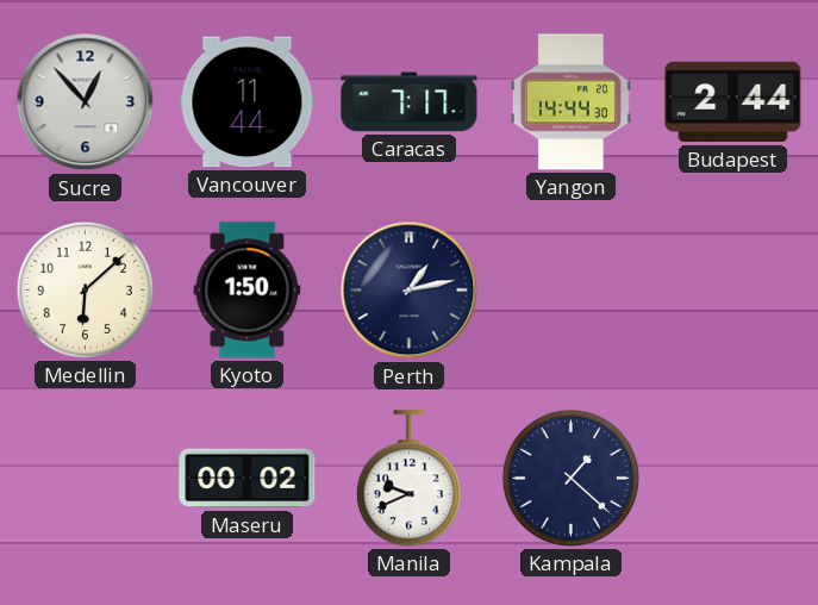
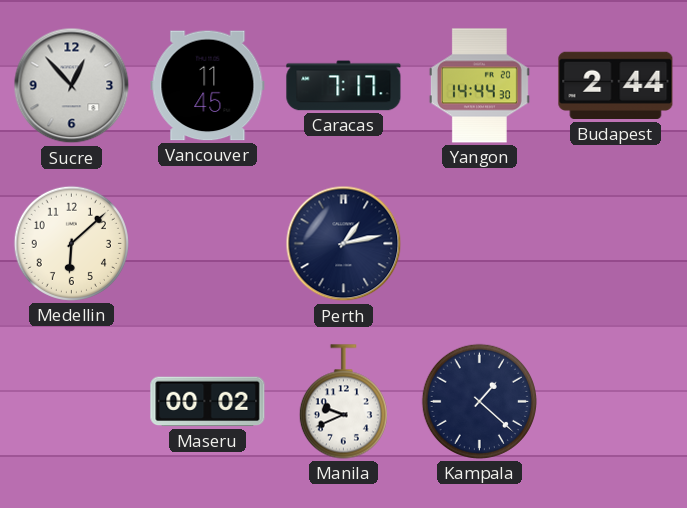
Vancouver: 11:44 -> 11:45
Kyoto: 1:50 -> none
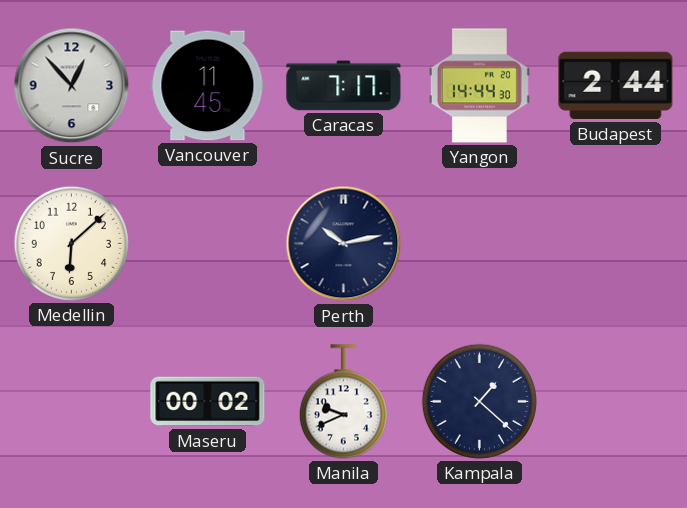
Perth: 1:13 -> 10:13
